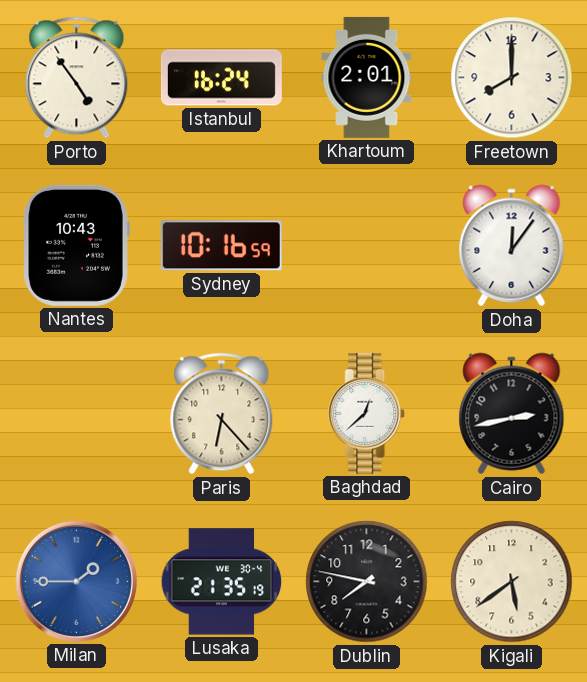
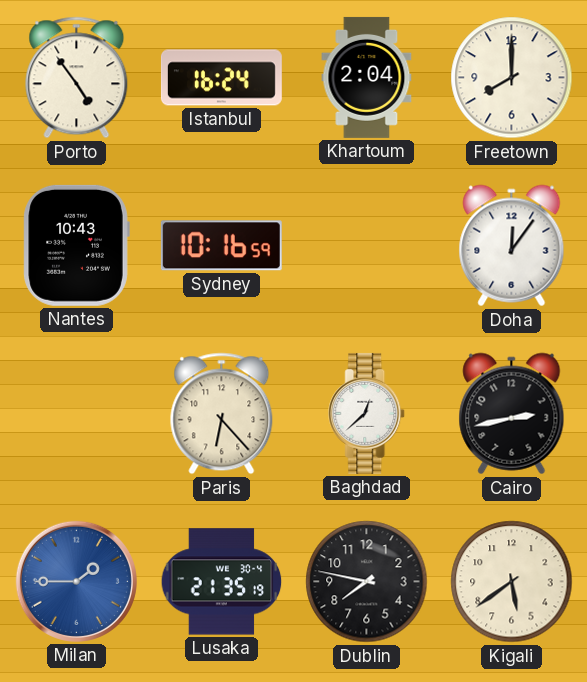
Khartoum: 2:01 -> 2:04
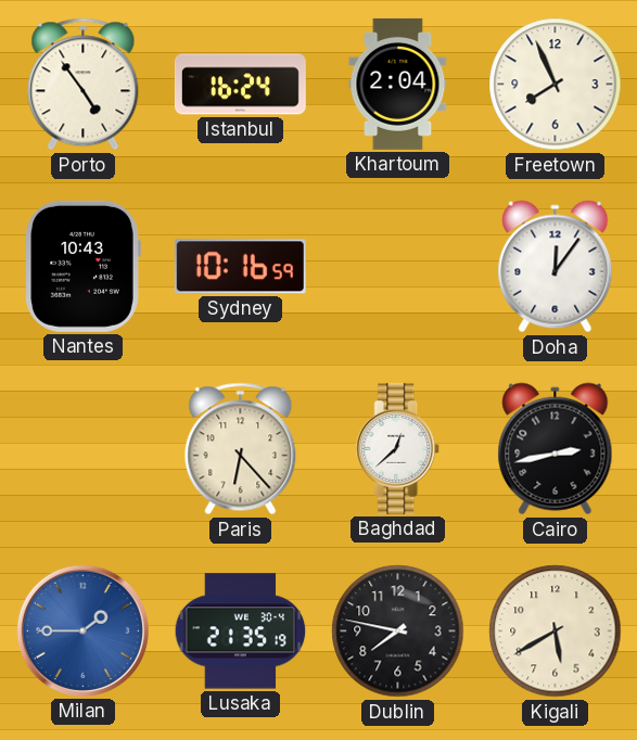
Freetown: 8:00 -> 7:56
Kigali: 5:39 -> 5:40
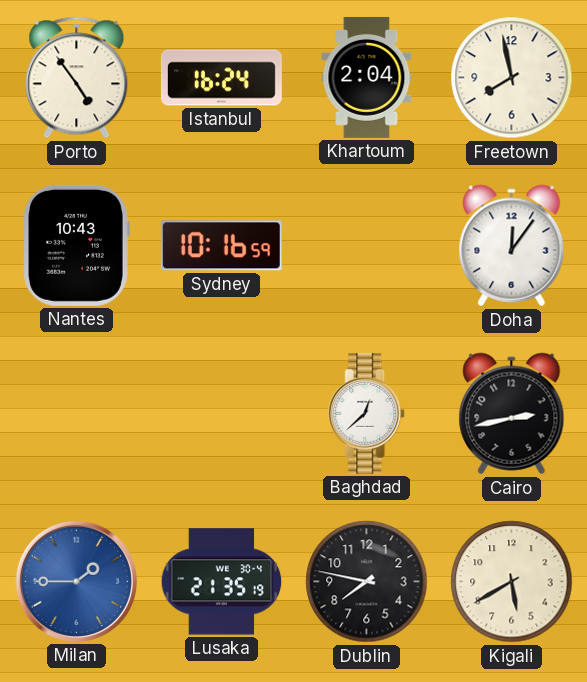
Freetown: 7:56 -> 7:58
Paris: 6:23 -> none
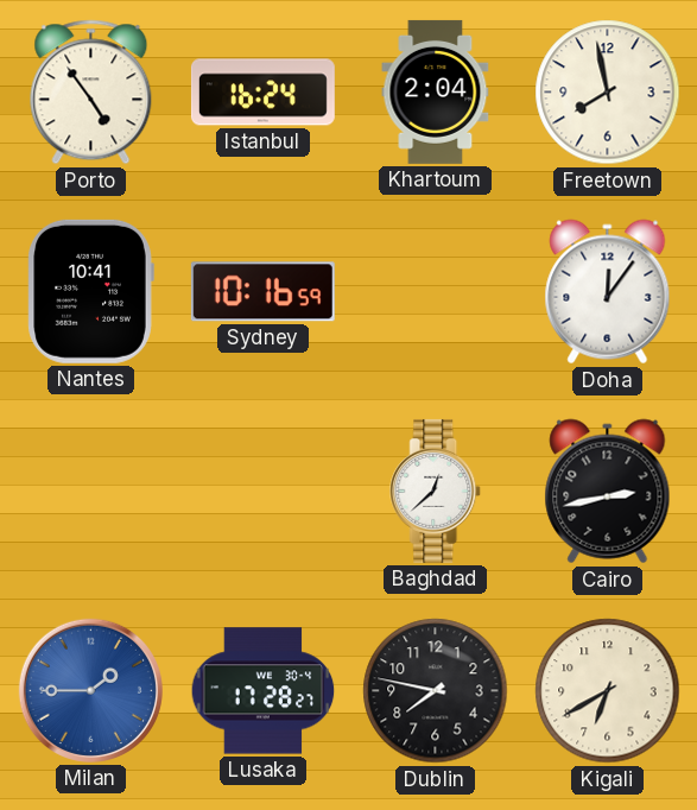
Nantes: 10:43 -> 10:41
Lusaka: 21:35 -> 17:28
Kigali: 5:40 -> 6:40
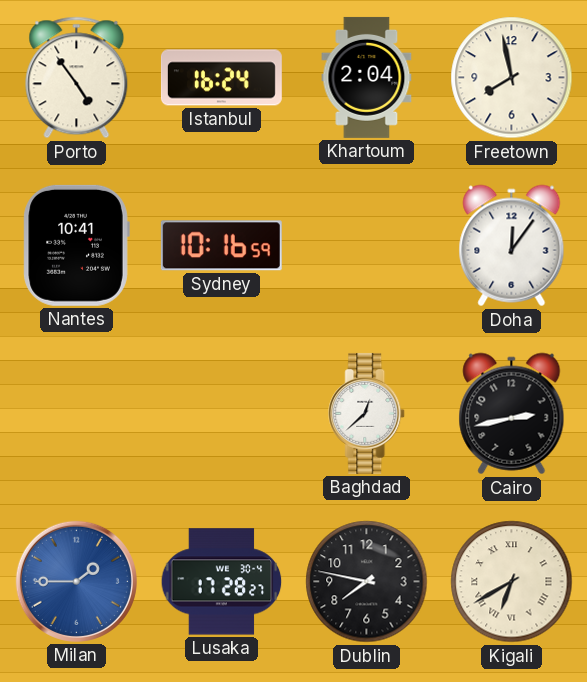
Kigali numerals: Arabic -> Roman
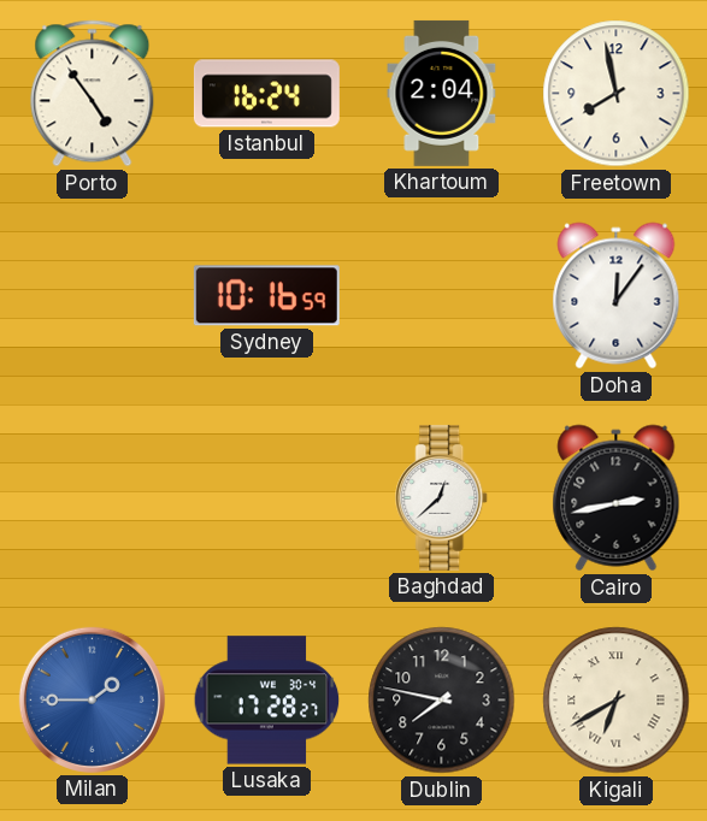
Nantes: 10:41 -> none
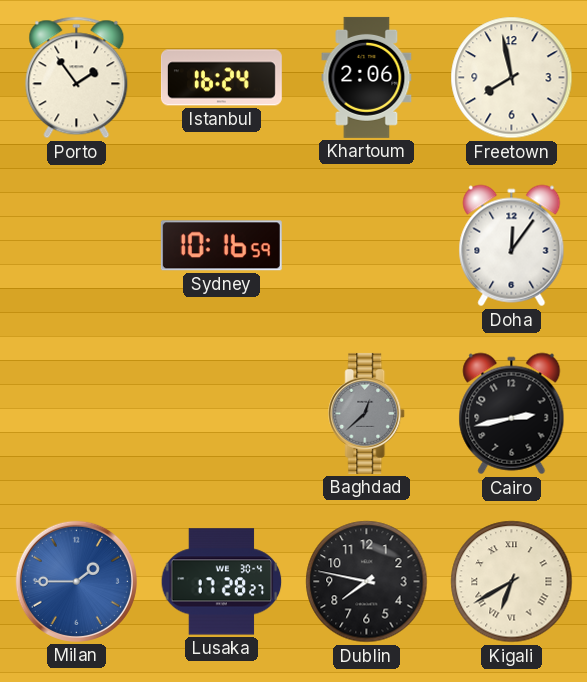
Porto: 4:54 -> 1:54
Khartoum: 2:04 -> 2:06
Baghdad dial: white -> grey
